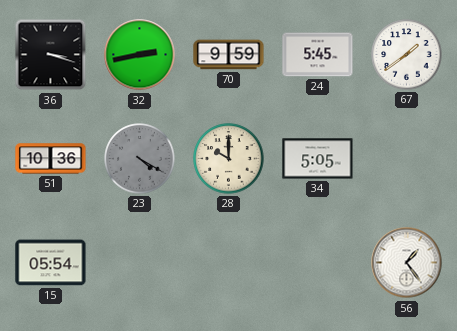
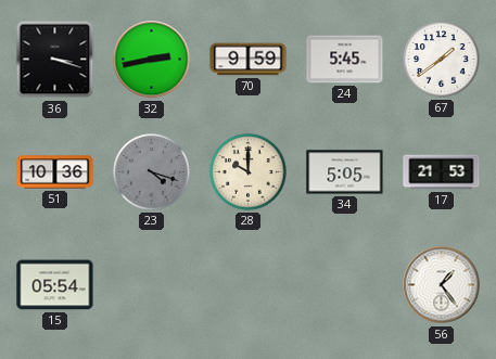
23: 4:20 -> 4:18
17: none -> 21:53
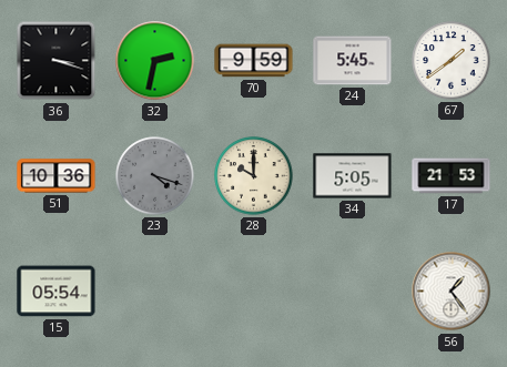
32: 2:43 -> 2:32
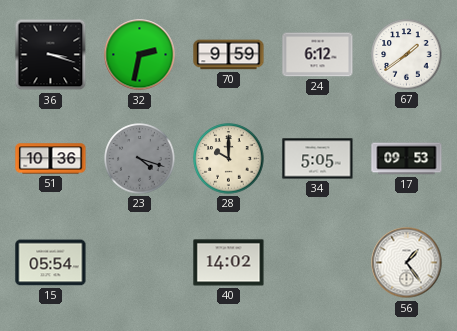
24: 5:45 -> 6:12
17: 21:53 -> 09:53
40: none -> 14:02
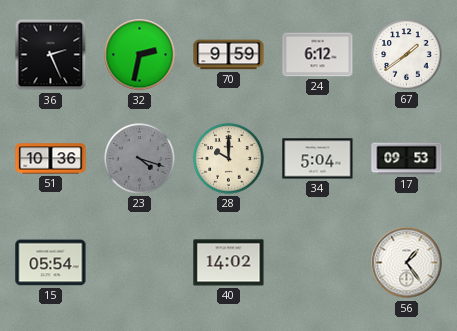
36: 3:18 -> 2:26
34: 5:05 -> 5:04
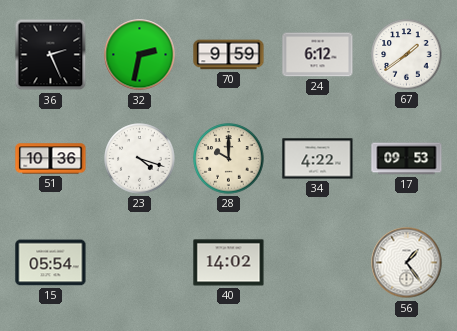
23 dial: grey -> white
34: 5:04 -> 4:22
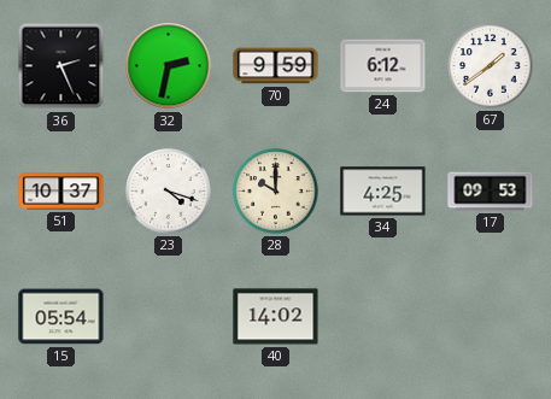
51: 10:36 -> 10:37
34: 4:22 -> 4:25
56: 1:24 -> none
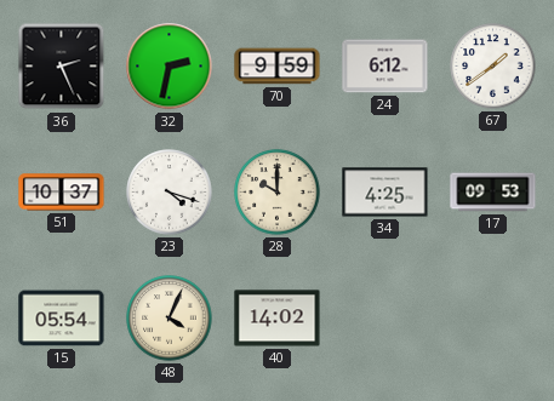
48: none -> 4:04
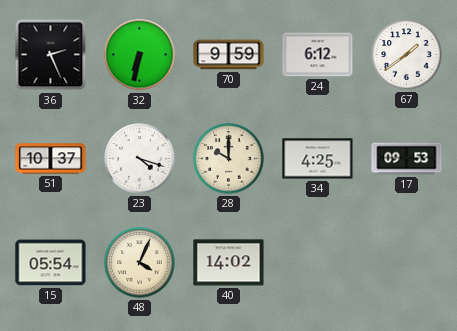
32: 2:32 -> 6:32
